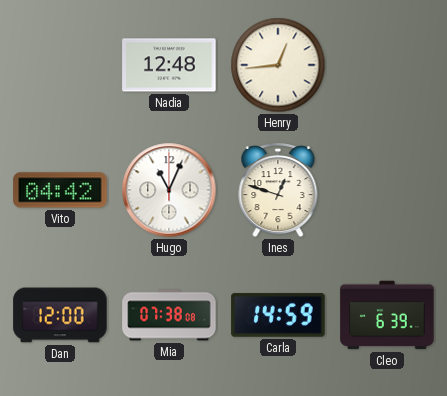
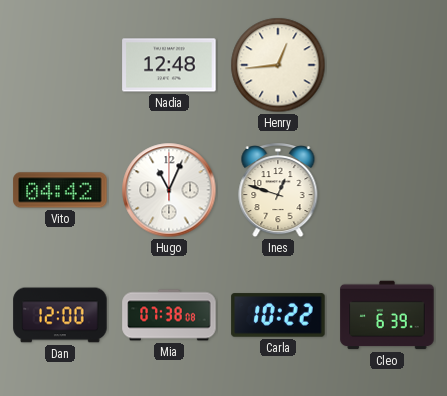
Carla: 14:59 -> 10:22
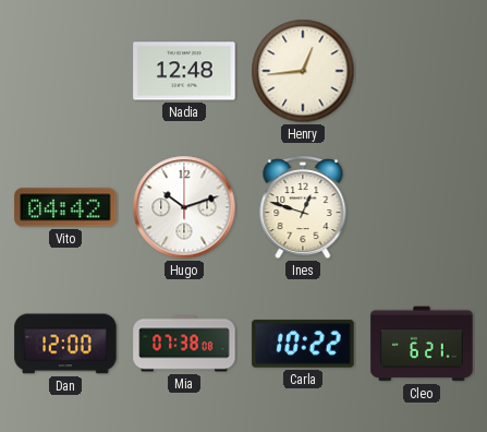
Hugo: 11:04 -> 10:12
Cleo: 6:39 -> 6:21
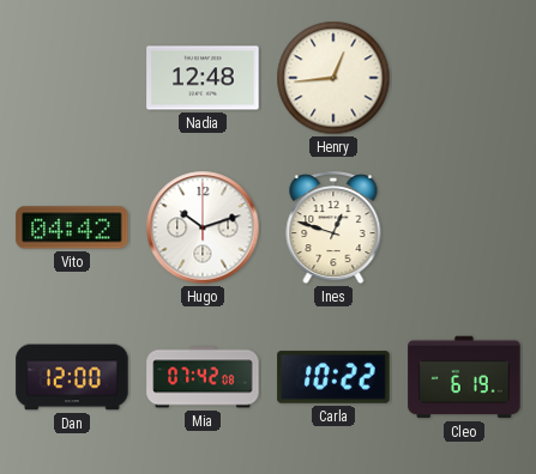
Mia: 07:38 -> 07:42
Cleo: 6:21 -> 6:19
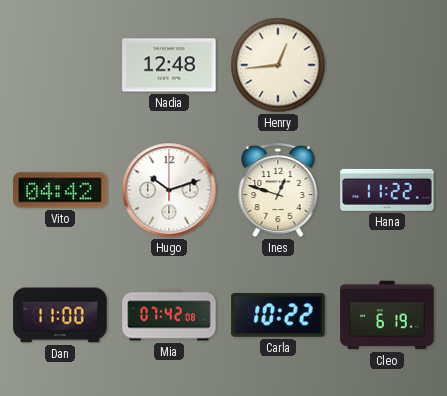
Hana: none -> 11:22
Dan: 12:00 -> 11:00
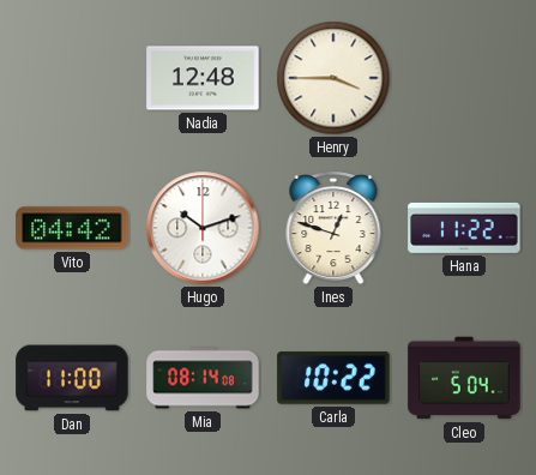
Henry: 12:44 -> 3:45
Mia: 07:42 -> 08:14
Cleo: 6:19 -> 5:04
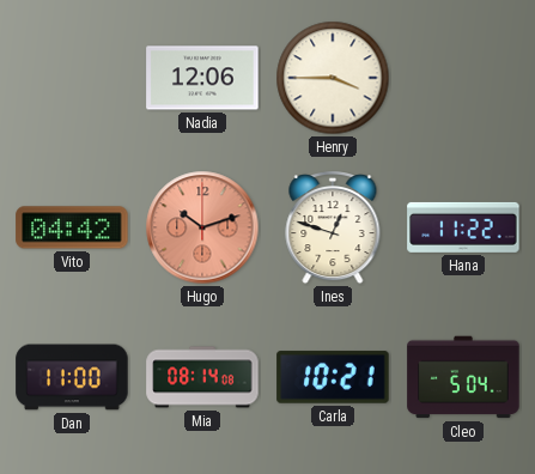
Nadia: 12:48 -> 12:06
Hugo dial: white -> salmon
Carla: 10:22 -> 10:21
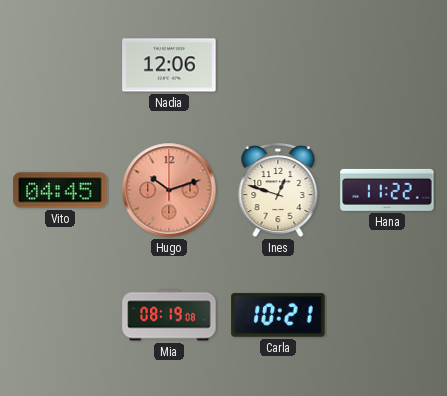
Henry: 3:45 -> none
Vito: 04:42 -> 04:45
Dan: 11:00 -> none
Mia: 08:14 -> 08:19
Cleo: 5:04 -> none
